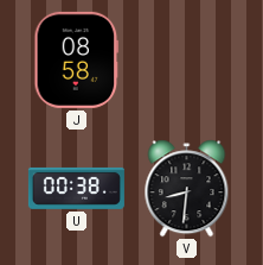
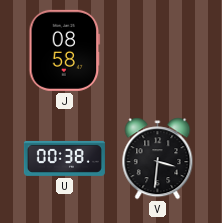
V: 8:31 -> 3:31
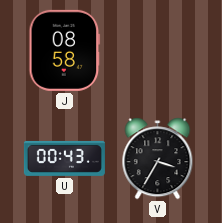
U: 00:38 -> 00:43
V: 3:31 -> 3:35
